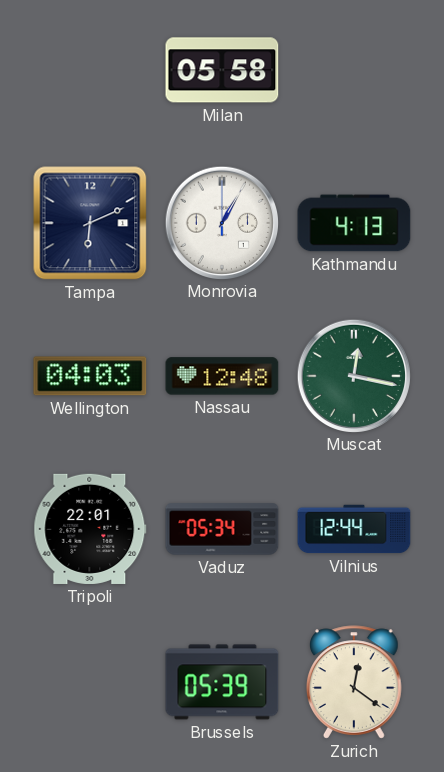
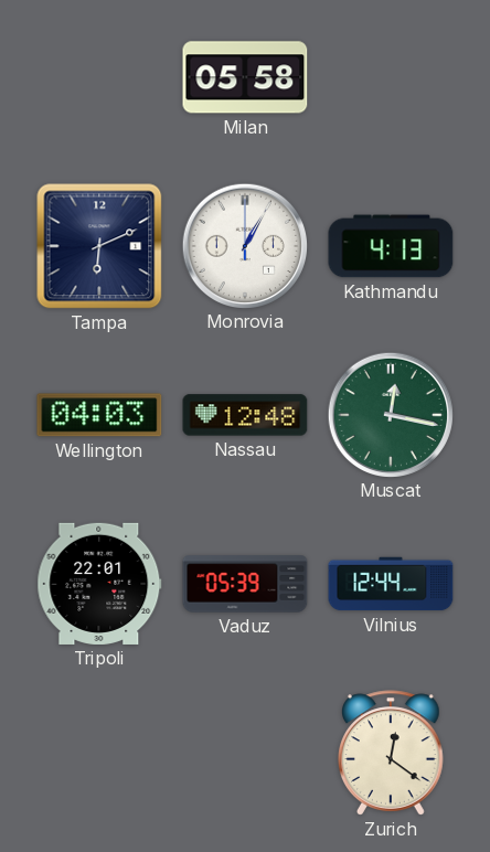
Vaduz: 05:34 -> 05:39
Brussels: 05:39 -> none
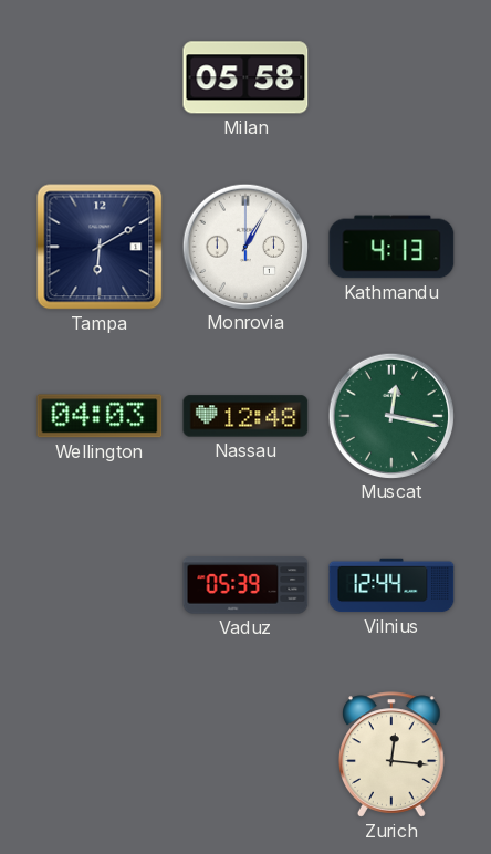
Tampa: 6:11 -> 6:10
Tripoli: 22:01 -> none
Zurich: 12:21 -> 12:16
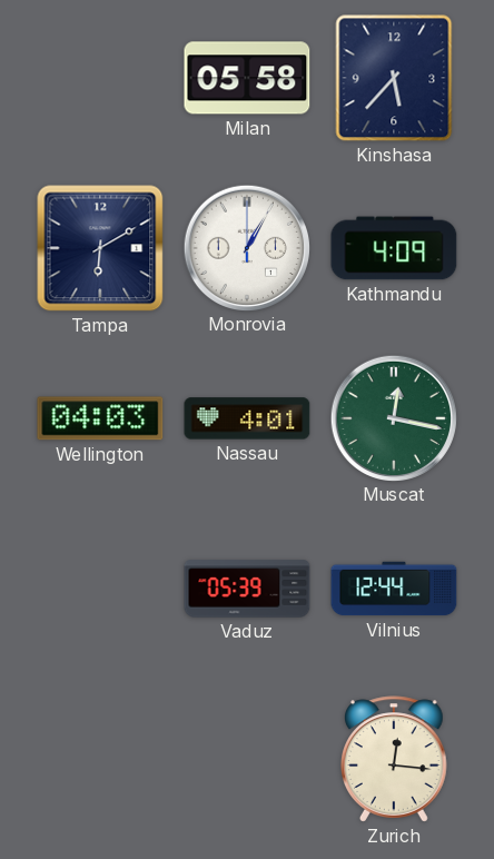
Kinshasa: none -> 5:37
Kathmandu: 4:13 -> 4:09
Nassau: 12:48 -> 4:01
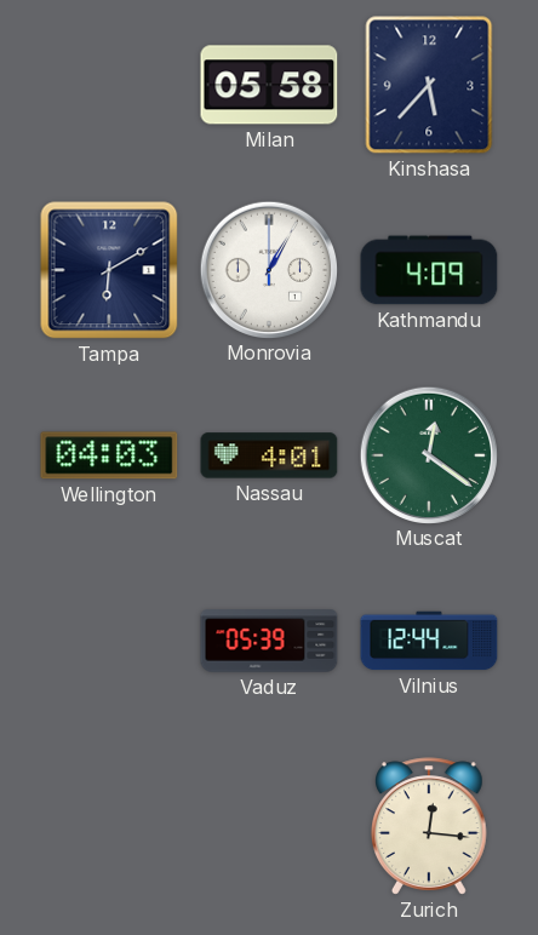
Muscat: 12:17 -> 12:21
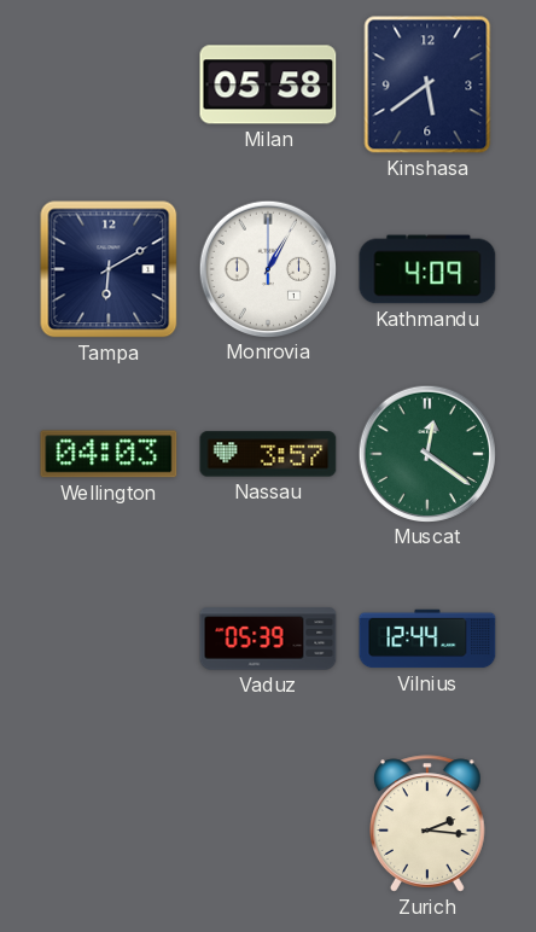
Kinshasa: 5:37 -> 5:39
Nassau: 4:01 -> 3:57
Zurich: 12:16 -> 2:16
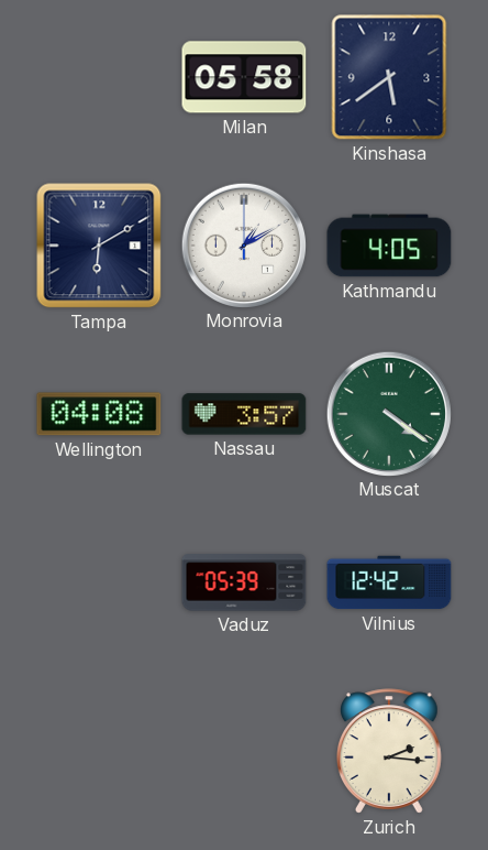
Monrovia: 1:05 -> 1:10
Kathmandu: 4:09 -> 4:05
Wellington: 04:03 -> 04:08
Muscat: 12:21 -> 4:21
Vilnius: 12:44 -> 12:42
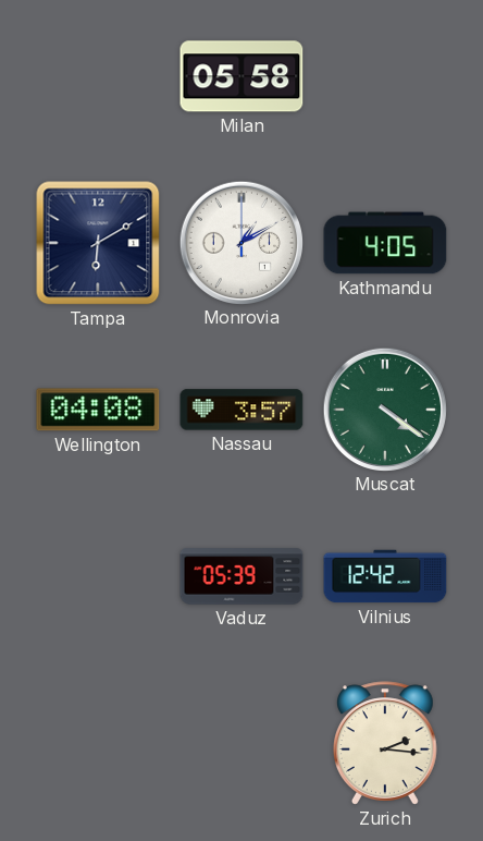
Kinshasa: 5:39 -> none
